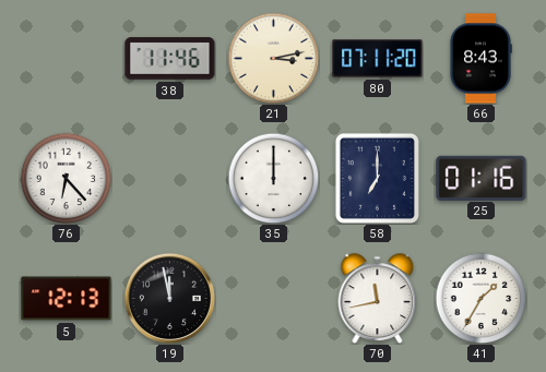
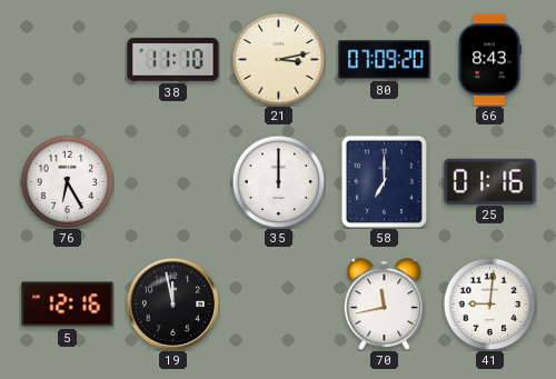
38: 11:46 -> 11:10
80: 07:11 -> 07:09
76: 6:23 -> 6:25
5: 12:13 -> 12:16
41: 1:35 -> 9:01
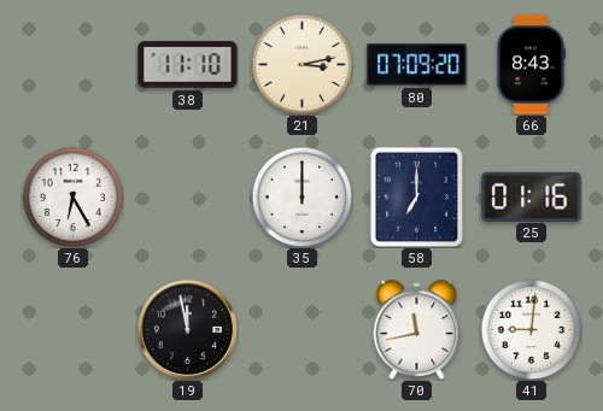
5: 12:16 -> none
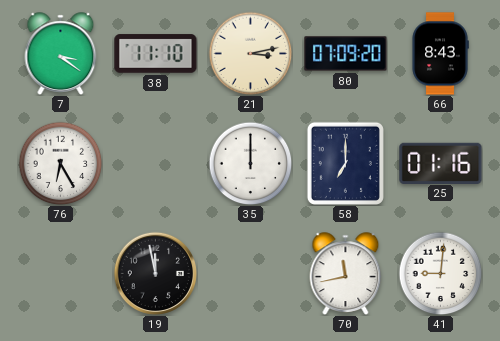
7: none -> 3:21
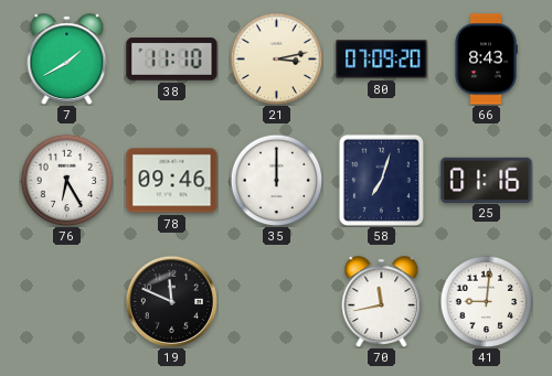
7: 3:21 -> 1:40
78: none -> 09:46
58: 7:00 -> 7:03
19: 11:58 -> 11:49
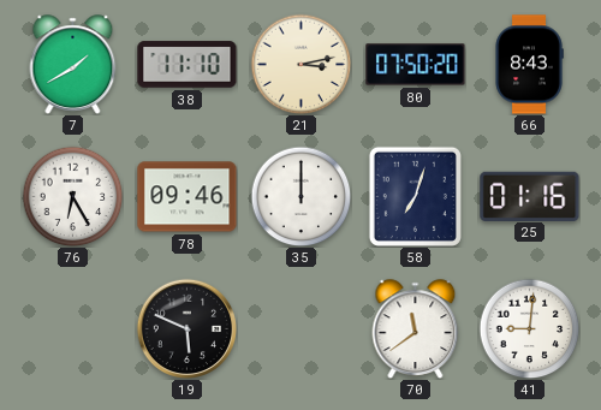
80: 07:09 -> 07:50
19: 11:49 -> 5:49
70: 11:43 -> 11:39
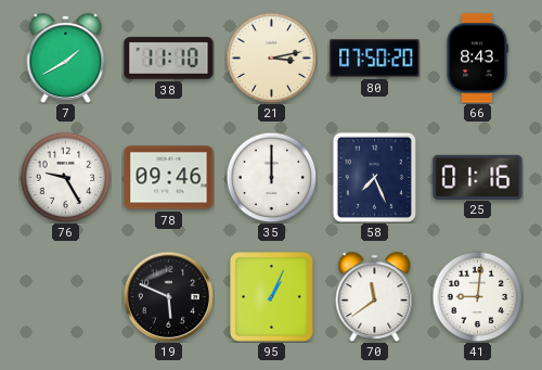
76: 6:25 -> 9:25
58: 7:03 -> 7:26
95: none -> 1:04
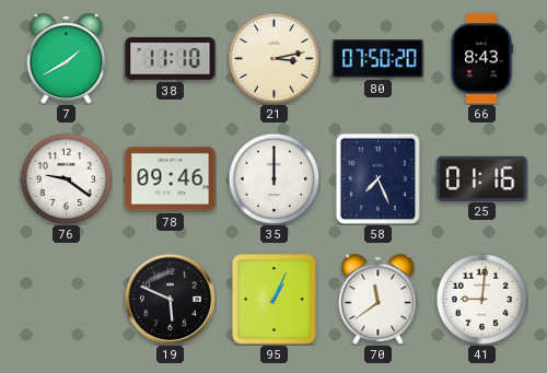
76: 9:25 -> 9:21
